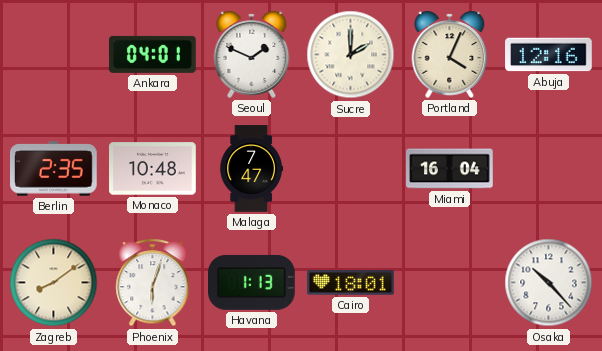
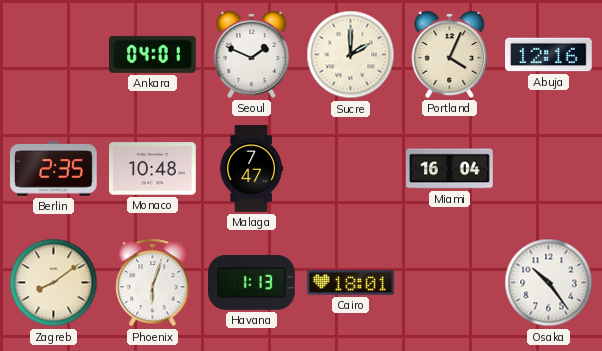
Osaka: 10:23 -> 10:24
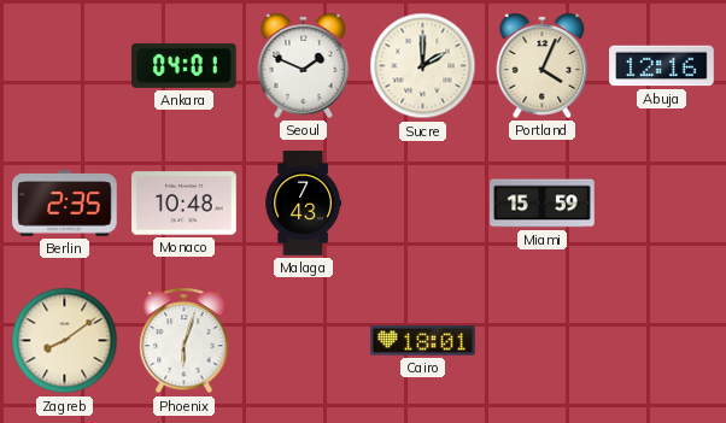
Malaga: 7:47 -> 7:43
Miami: 16:04 -> 15:59
Havana: 1:13 -> none
Osaka: 10:24 -> none
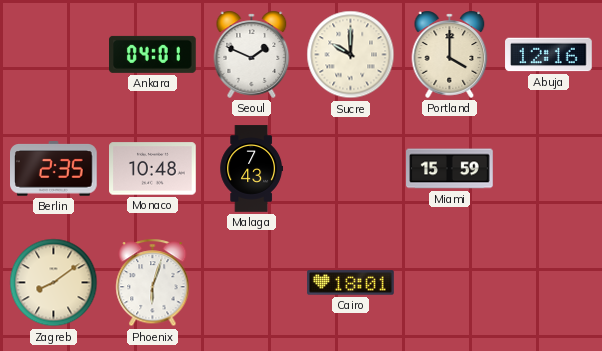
Sucre: 2:00 -> 10:00
Portland: 4:04 -> 4:00
